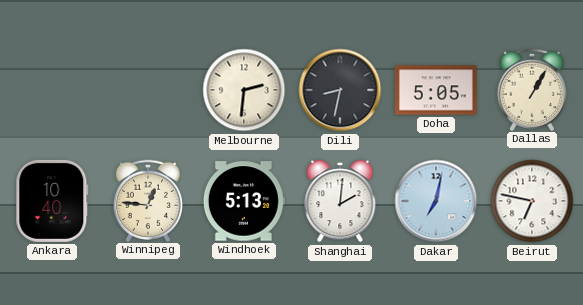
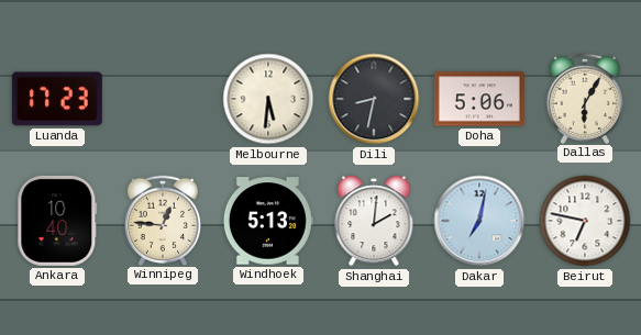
Luanda: none -> 17:23
Melbourne: 2:31 -> 5:31
Doha: 5:05 -> 5:06
Dallas: 1:05 -> 6:05
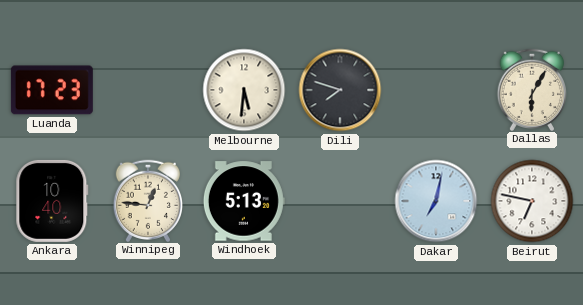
Dili: 8:32 -> 7:48
Doha: 5:06 -> none
Shanghai: 2:01 -> none
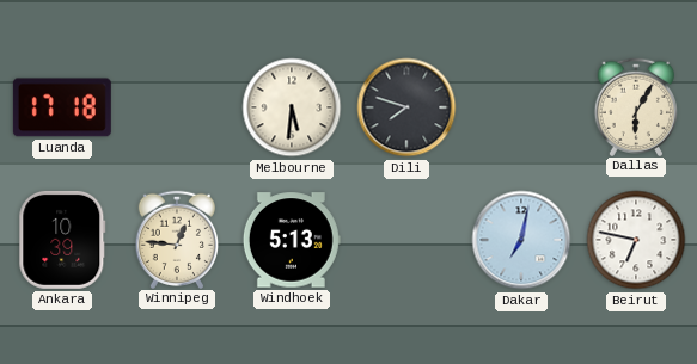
Luanda: 17:23 -> 17:18
Ankara: 10:40 -> 10:39
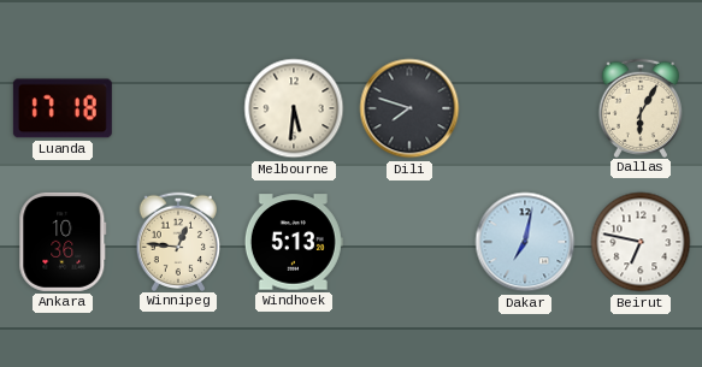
Ankara: 10:39 -> 10:36
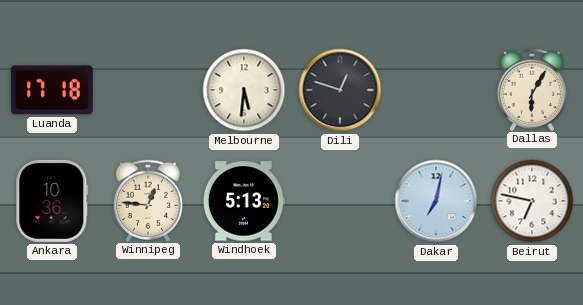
Dili: 7:48 -> 12:48
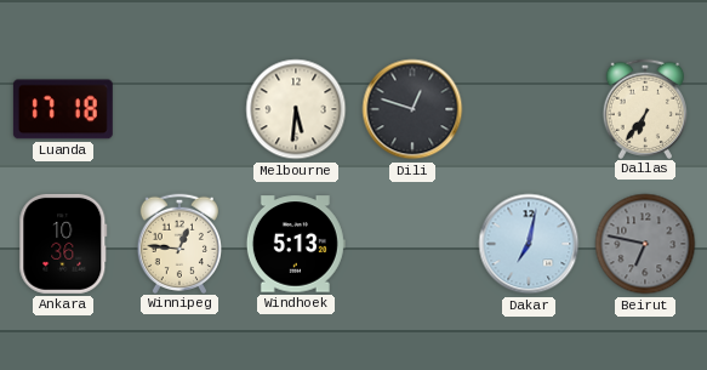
Dallas: 6:05 -> 6:36
Beirut dial: white -> grey
